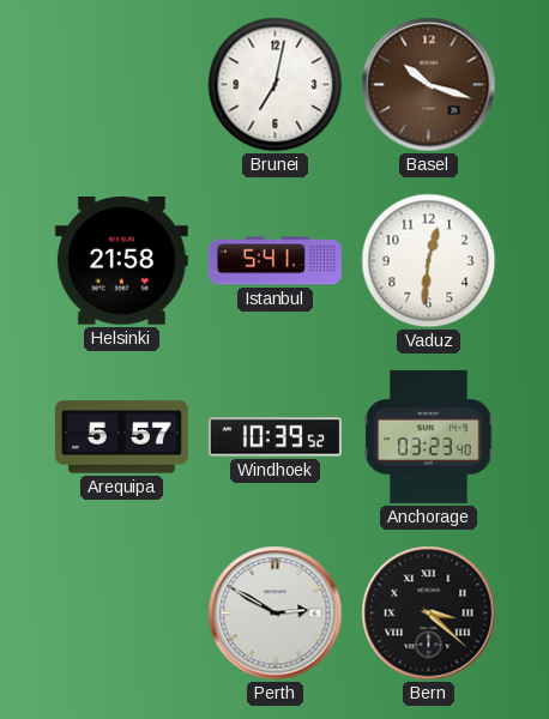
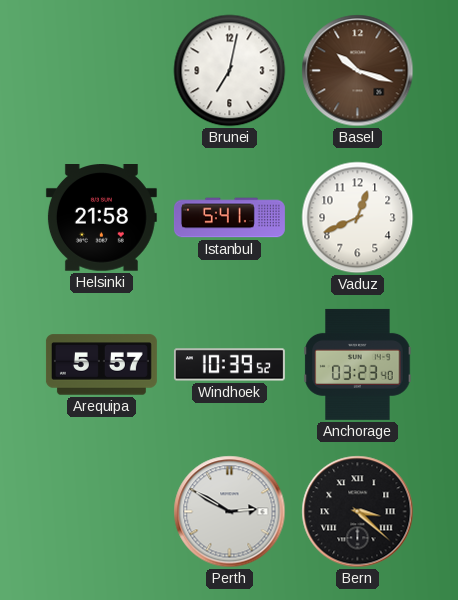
Vaduz: 12:31 -> 12:41
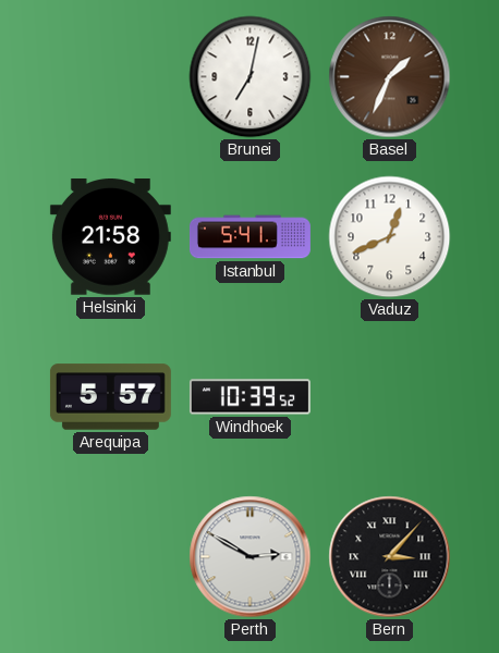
Basel: 10:18 -> 1:34
Anchorage: 03:23 -> none
Bern: 3:22 -> 3:07
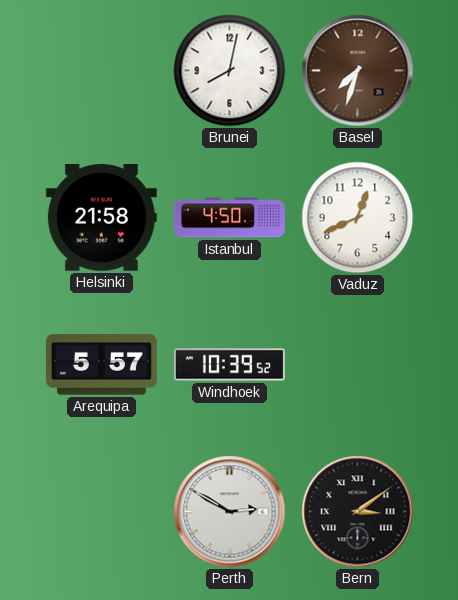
Brunei: 7:02 -> 8:02
Basel: 1:34 -> 7:33
Istanbul: 5:41 -> 4:50
Bern: 3:07 -> 3:09
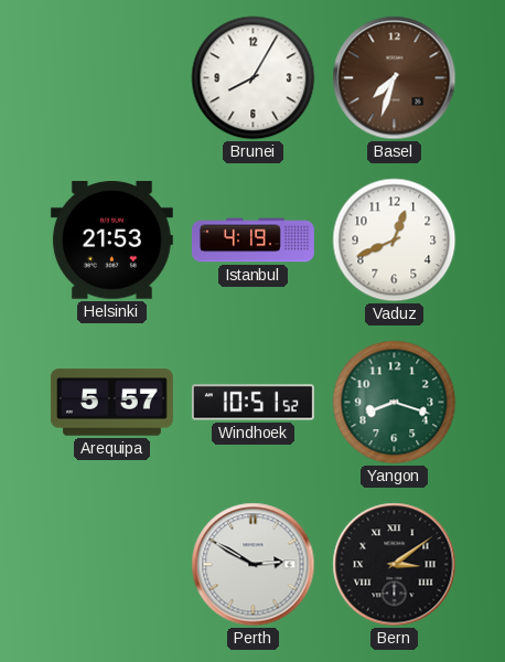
Brunei: 8:02 -> 8:05
Helsinki: 21:58 -> 21:53
Istanbul: 4:50 -> 4:19
Windhoek: 10:39 -> 10:51
Yangon: none -> 8:18
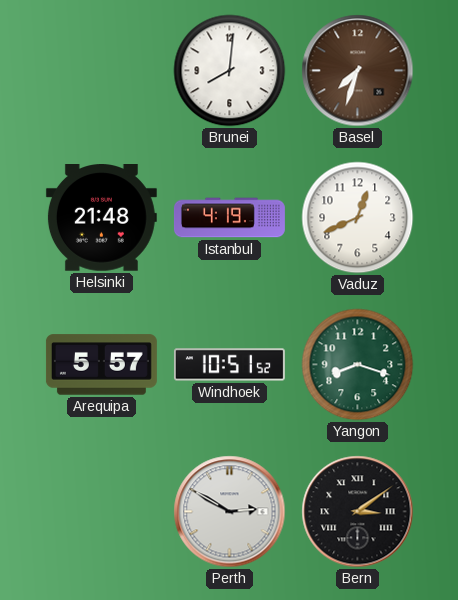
Brunei: 8:05 -> 8:01
Helsinki: 21:53 -> 21:48
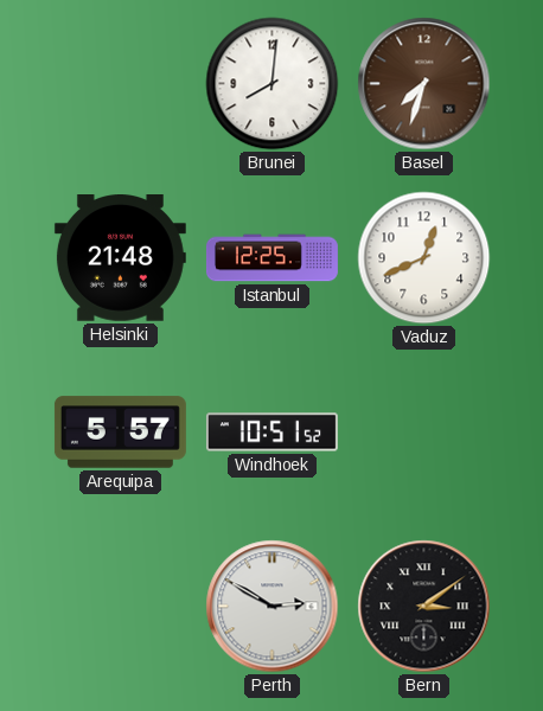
Istanbul: 4:19 -> 12:25
Yangon: 8:18 -> none
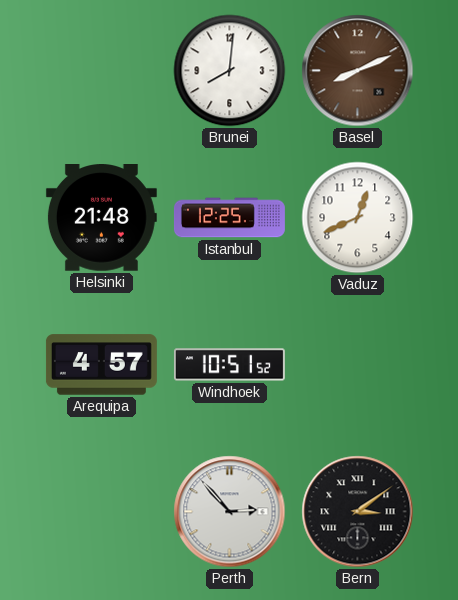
Basel: 7:33 -> 8:11
Arequipa: 5:57 -> 4:57
Perth: 2:50 -> 2:53
